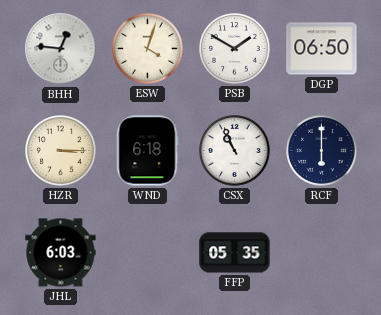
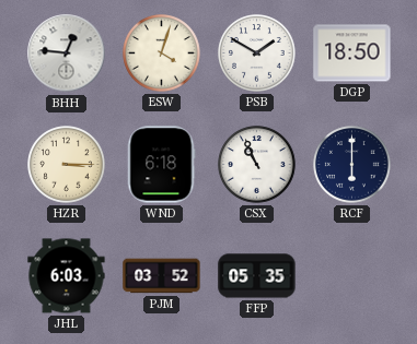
DGP: 06:50 -> 18:50
PJM: none -> 03:52
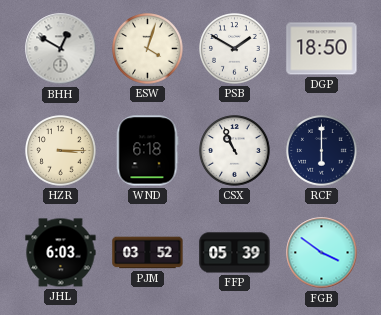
BHH: 12:46 -> 12:50
FFP: 05:35 -> 05:39
FGB: none -> 3:51
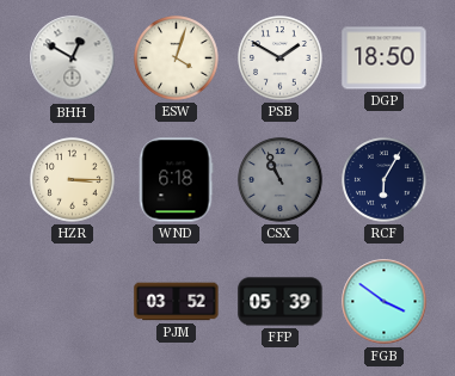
CSX dial: white -> grey
RCF: 6:00 -> 6:05
JHL: 6:03 -> none
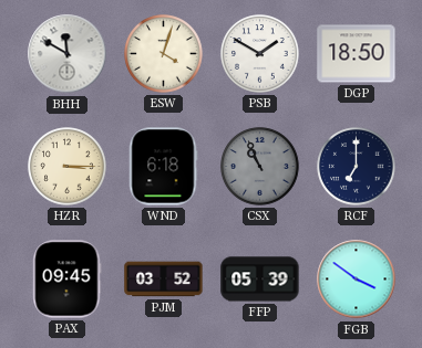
BHH: 12:50 -> 11:50
RCF: 6:05 -> 7:00
PAX: none -> 09:45
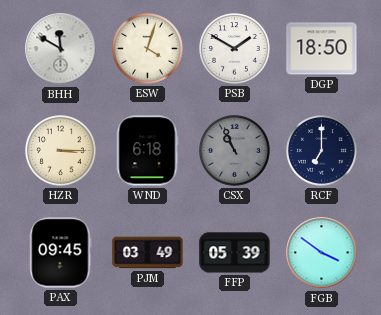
PJM: 03:52 -> 03:49
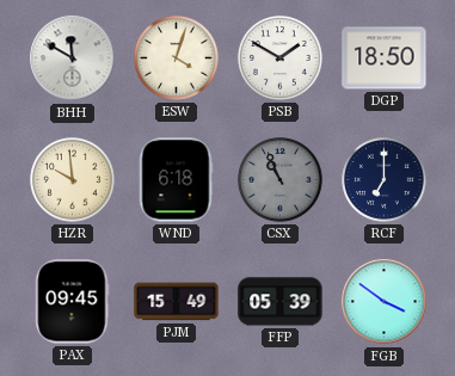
HZR: 3:15 -> 9:59
PJM: 03:49 -> 15:49
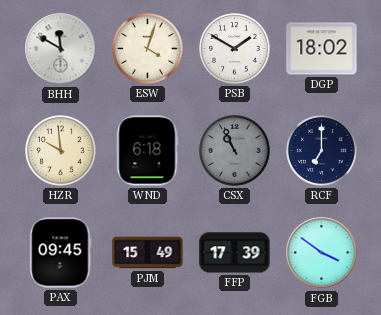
DGP: 18:50 -> 18:02
FFP: 05:39 -> 17:39
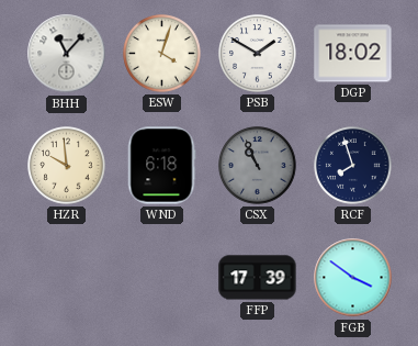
BHH: 11:50 -> 11:07
RCF: 7:00 -> 7:57
PAX: 09:45 -> none
PJM: 15:49 -> none
